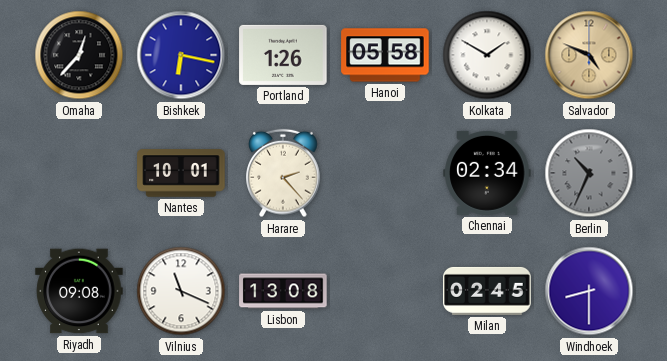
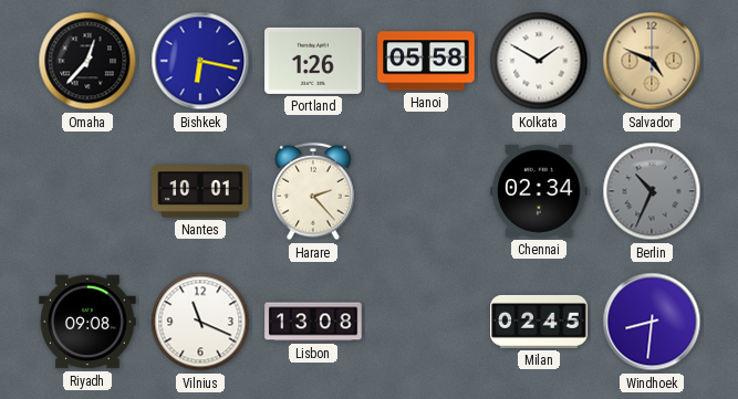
Windhoek: 8:30 -> 8:31
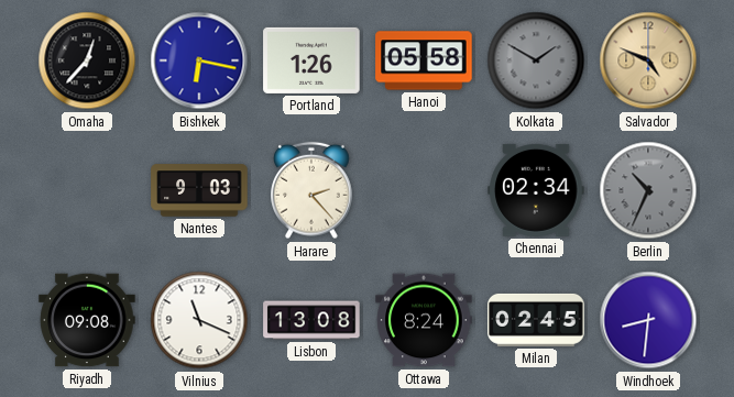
Kolkata dial: white -> grey
Nantes: 10:01 -> 9:03
Ottawa: none -> 8:24
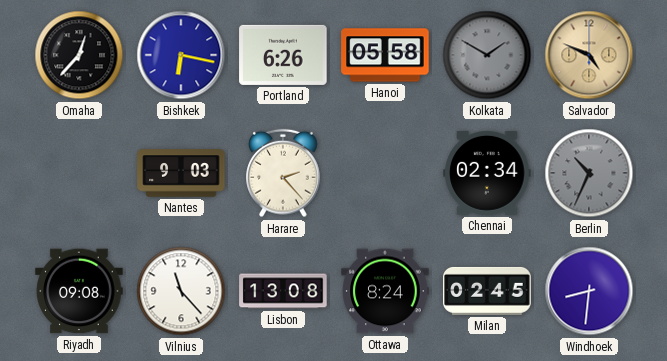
Portland: 1:26 -> 6:26
Vilnius: 11:19 -> 11:23
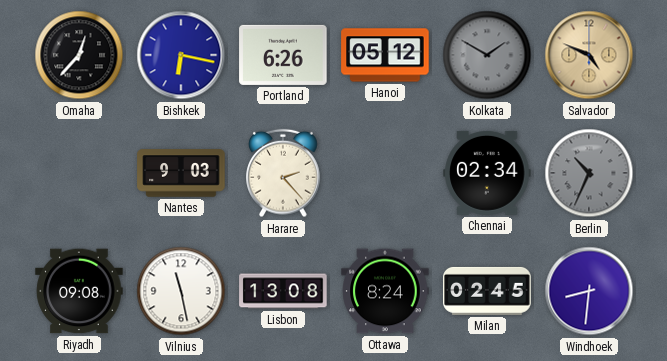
Hanoi: 05:58 -> 05:12
Vilnius: 11:23 -> 11:28
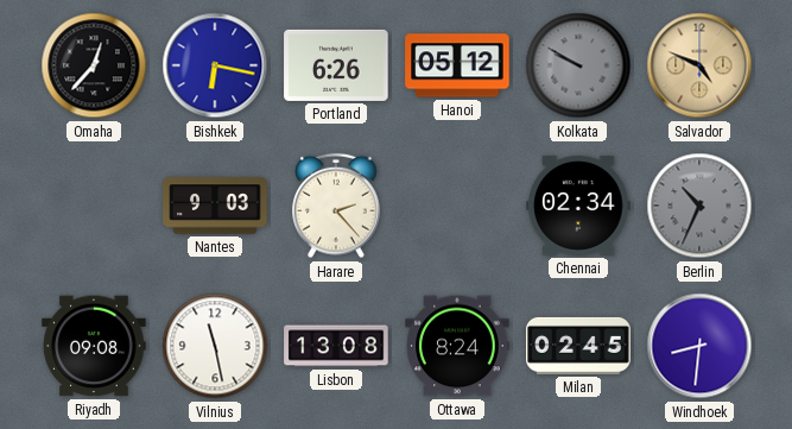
Kolkata: 1:50 -> 9:50
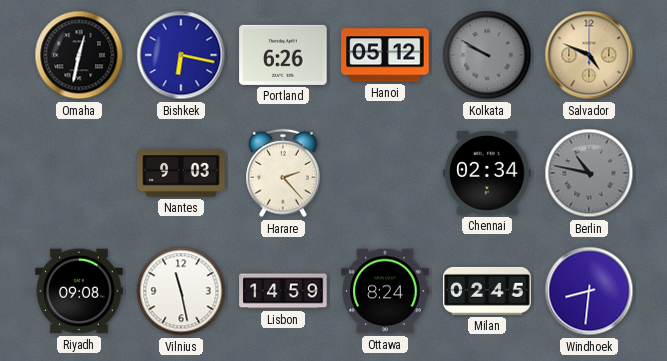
Omaha: 12:37 -> 12:32
Berlin: 10:34 -> 10:47
Lisbon: 13:08 -> 14:59
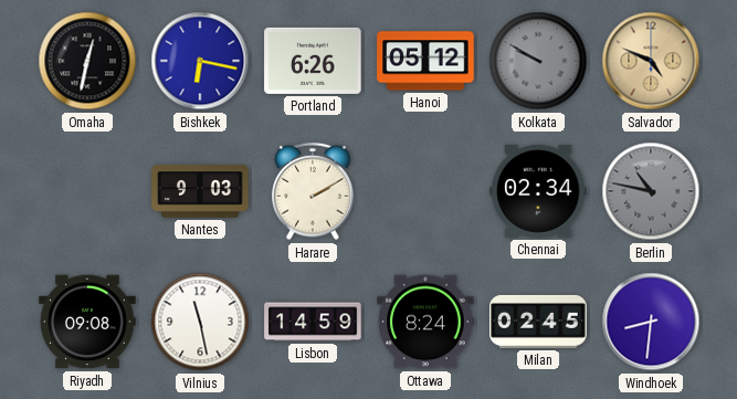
Harare: 2:23 -> 2:10
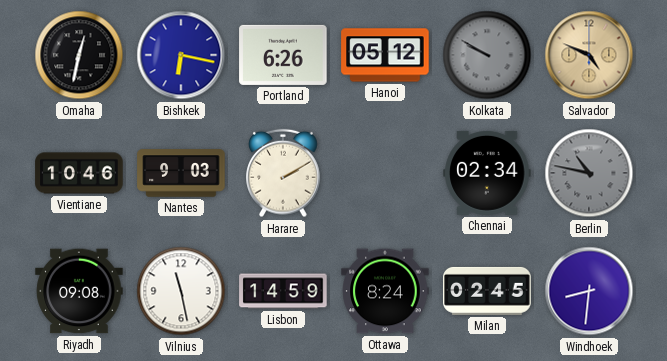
Vientiane: none -> 10:46
